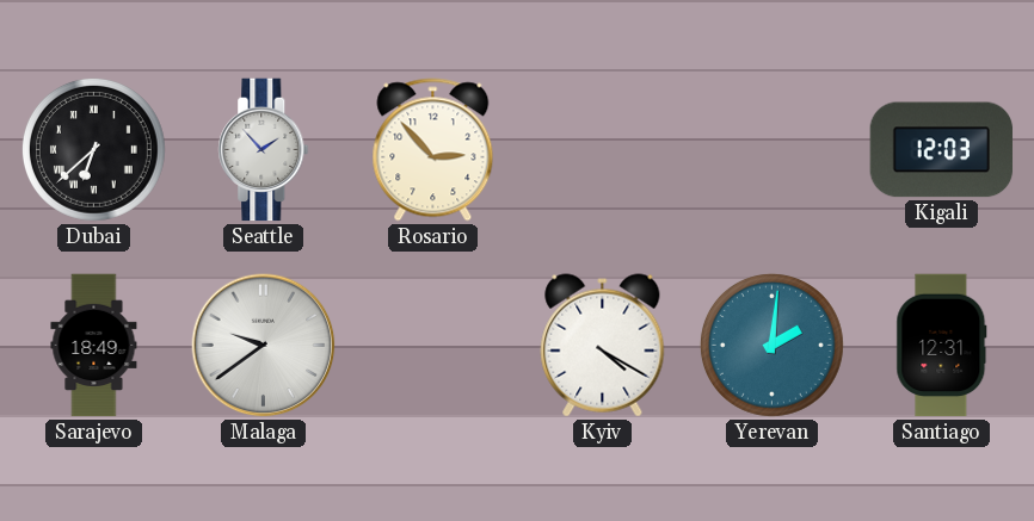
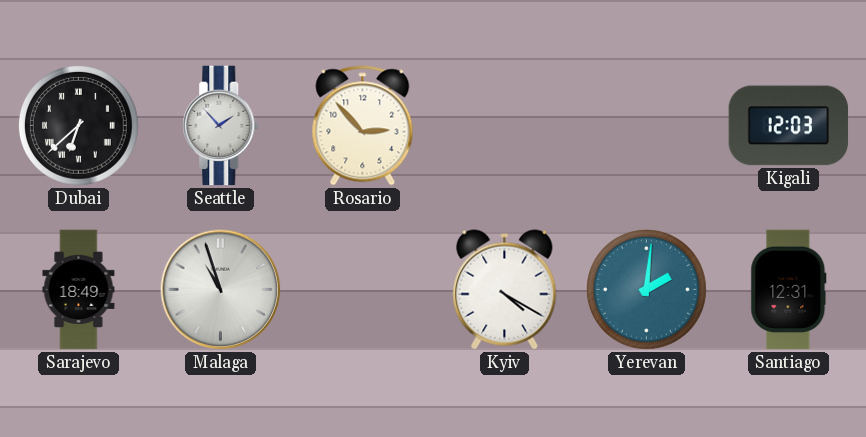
Malaga: 9:39 -> 10:57
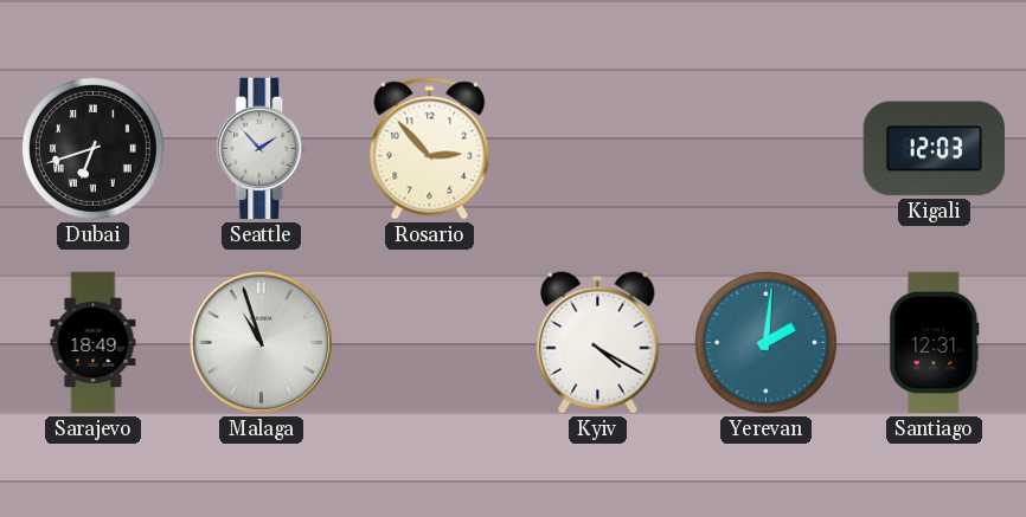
Dubai: 6:38 -> 6:42
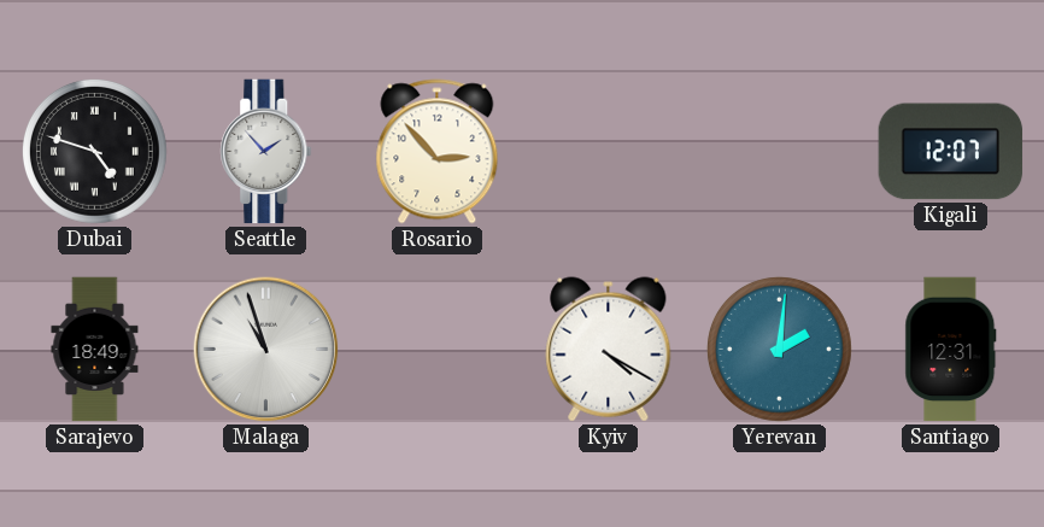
Dubai: 6:42 -> 4:48
Kigali: 12:03 -> 12:07
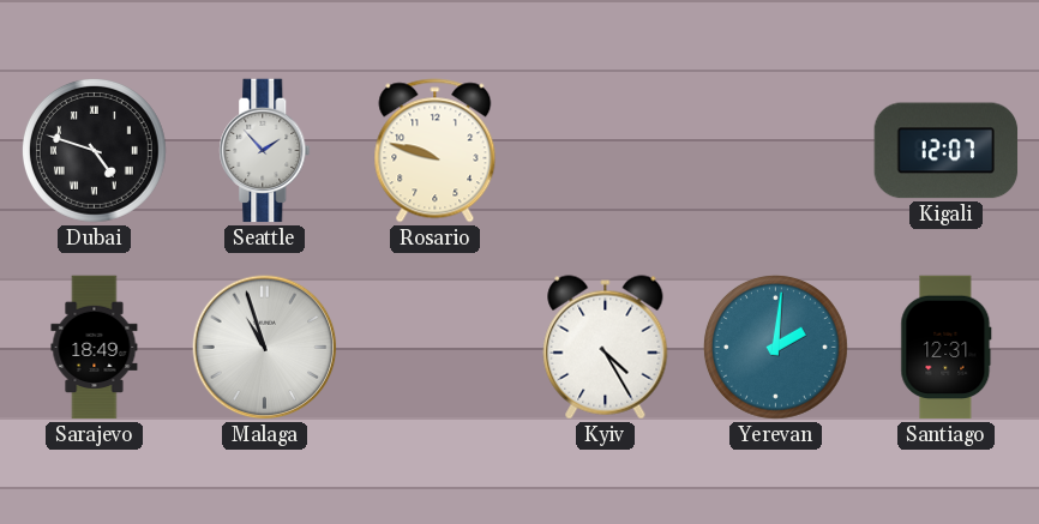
Rosario: 2:53 -> 9:48
Kyiv: 4:20 -> 4:25
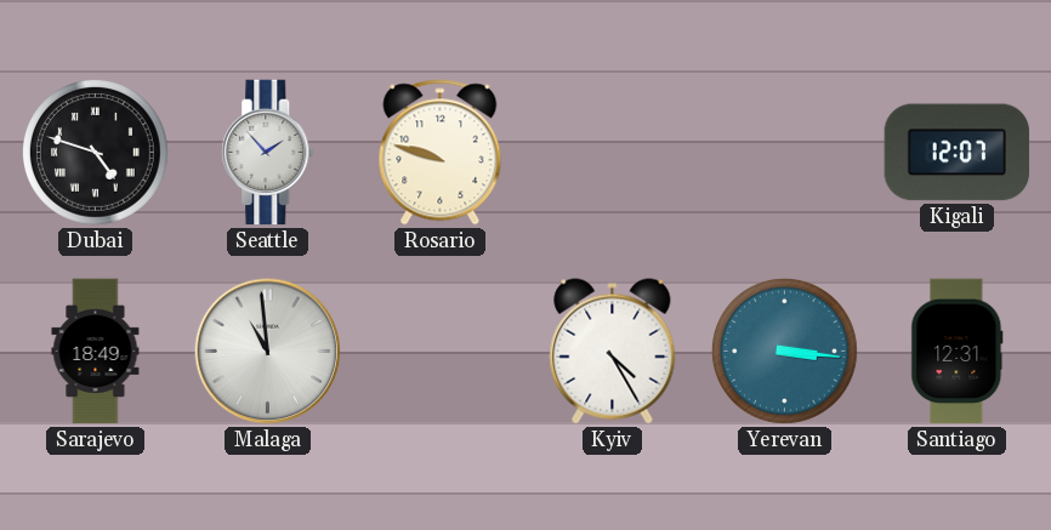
Malaga: 10:57 -> 10:59
Yerevan: 2:01 -> 3:16
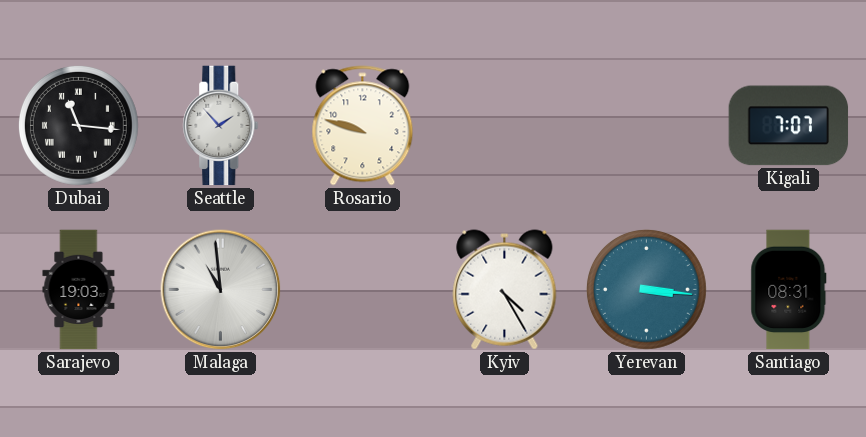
Dubai: 4:48 -> 11:16
Kigali: 12:07 -> 7:07
Sarajevo: 18:49 -> 19:03
Santiago: 12:31 -> 08:31
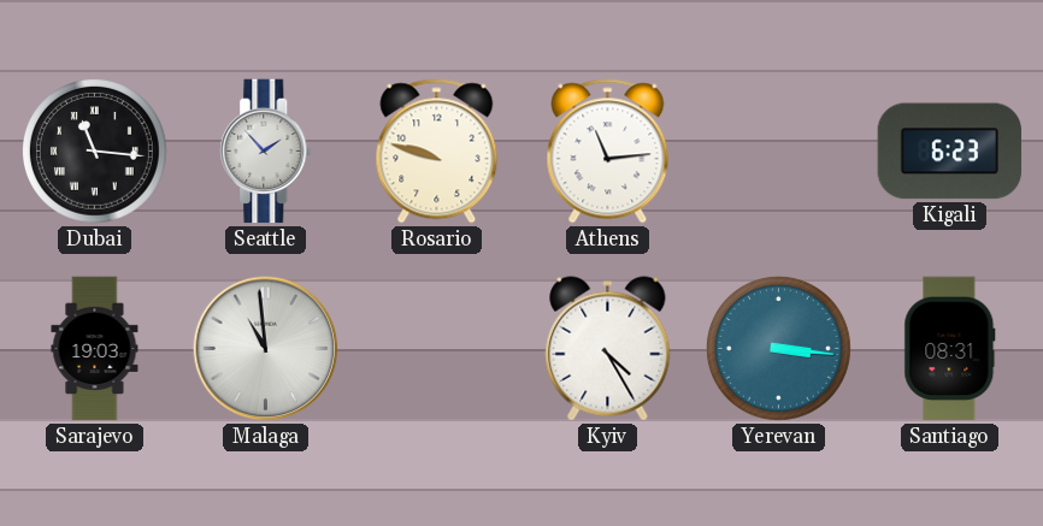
Athens: none -> 11:14
Kigali: 7:07 -> 6:23
